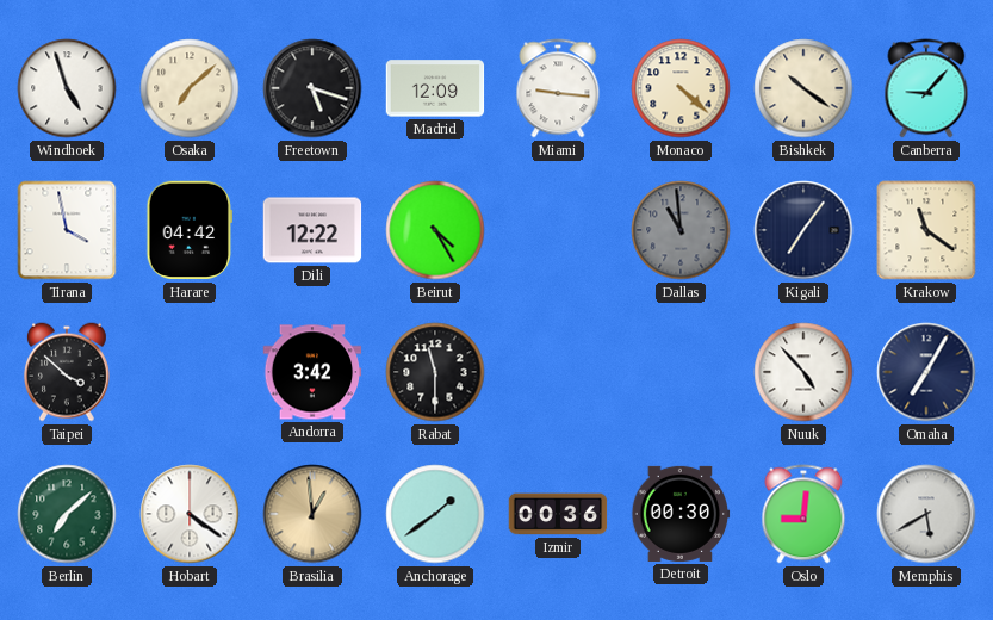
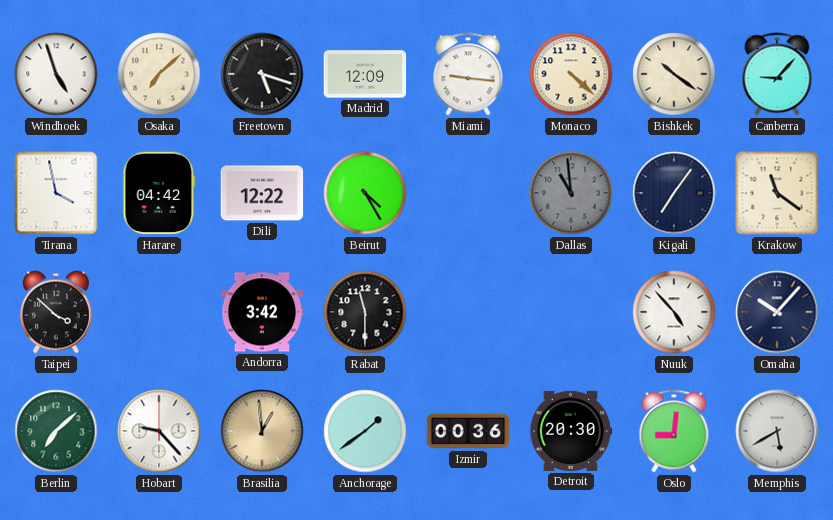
Omaha: 7:05 -> 10:07
Hobart: 4:21 -> 9:23
Detroit: 00:30 -> 20:30
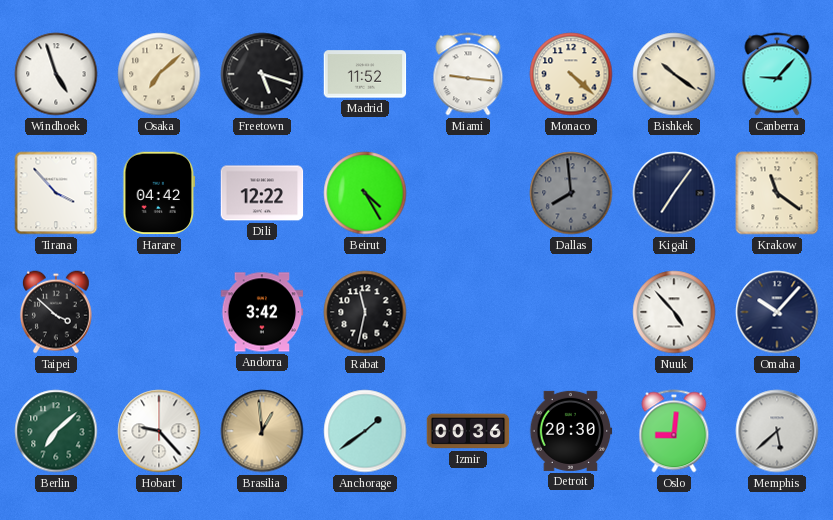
Madrid: 12:09 -> 11:52
Tirana: 3:58 -> 3:53
Dallas: 10:59 -> 7:59
Rabat: 11:30 -> 11:32
Memphis: 5:40 -> 5:38
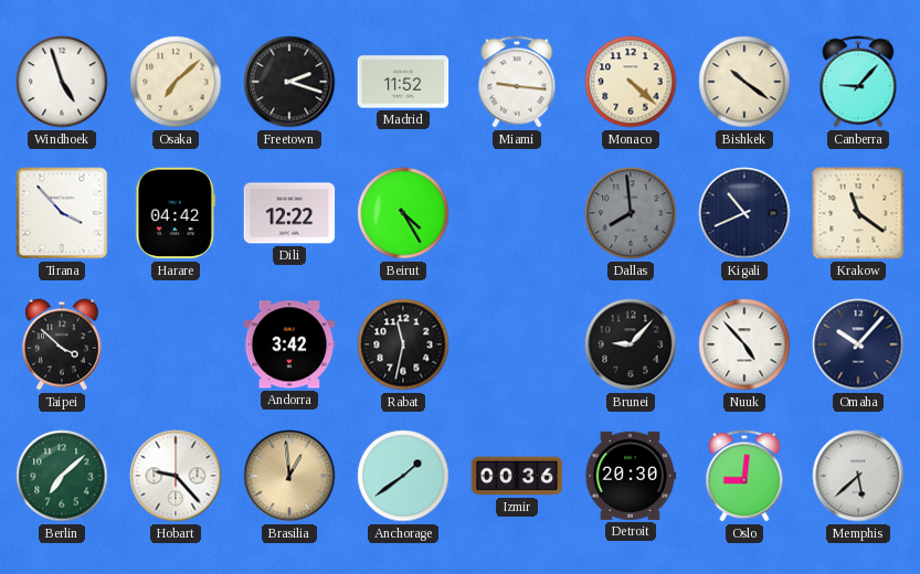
Freetown: 5:18 -> 2:18
Kigali: 7:06 -> 10:41
Brunei: none -> 9:07
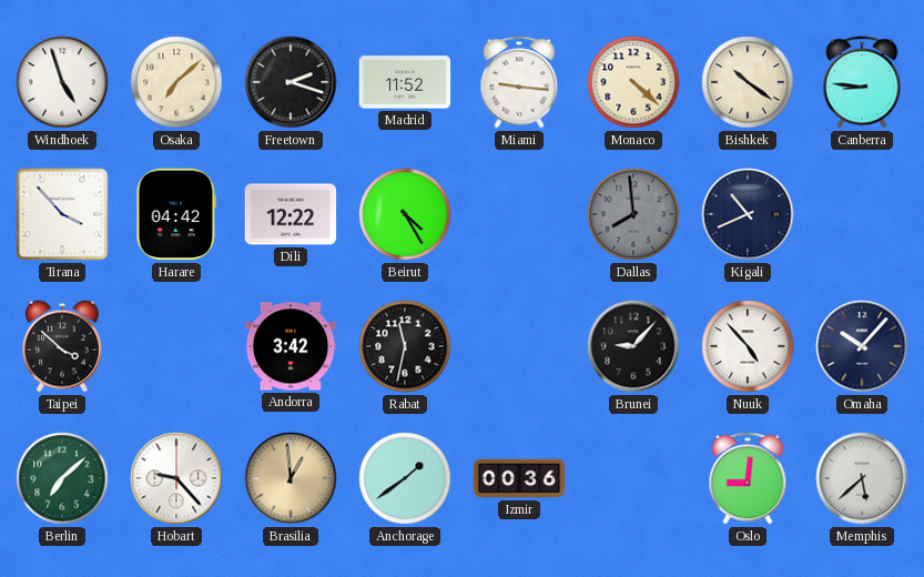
Canberra: 9:07 -> 8:46
Krakow: 11:21 -> none
Detroit: 20:30 -> none
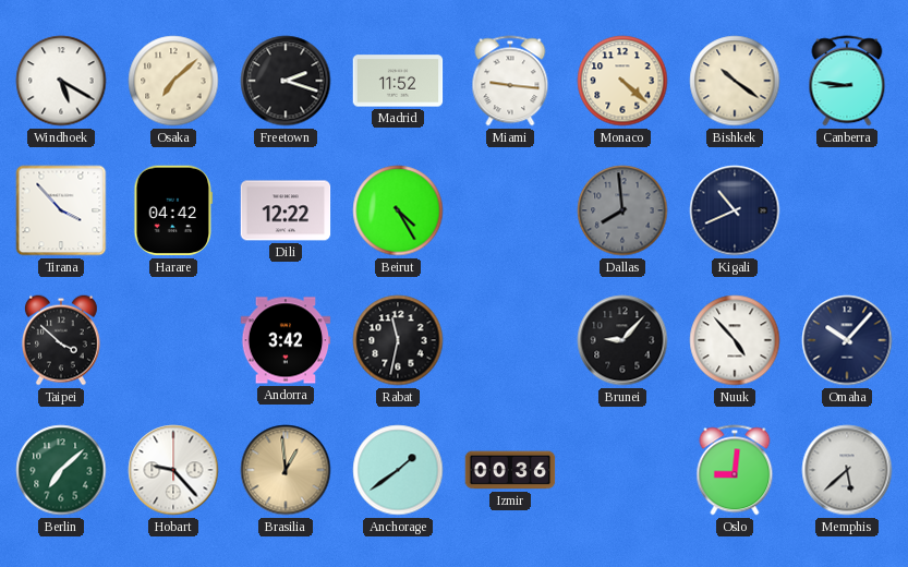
Windhoek: 4:57 -> 5:20
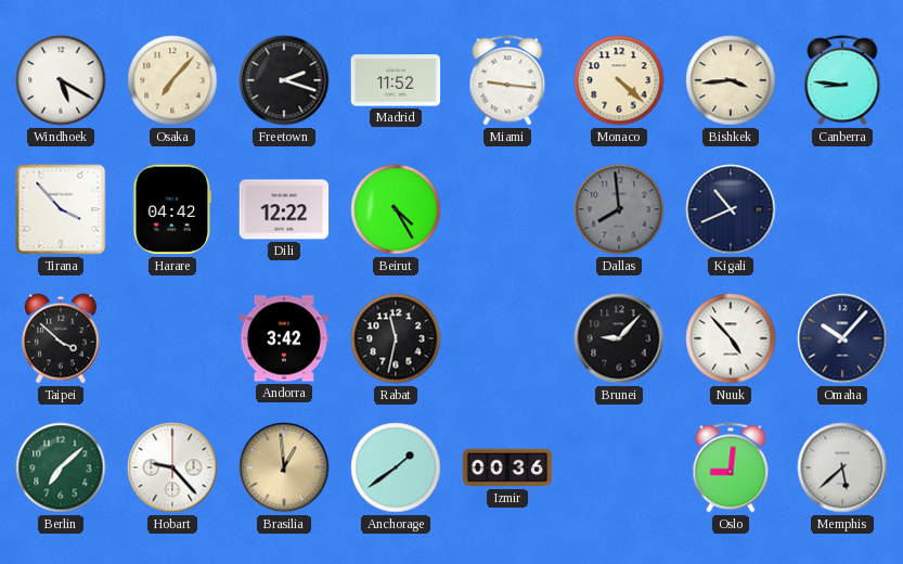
Osaka: 7:08 -> 7:07
Bishkek: 10:21 -> 3:44
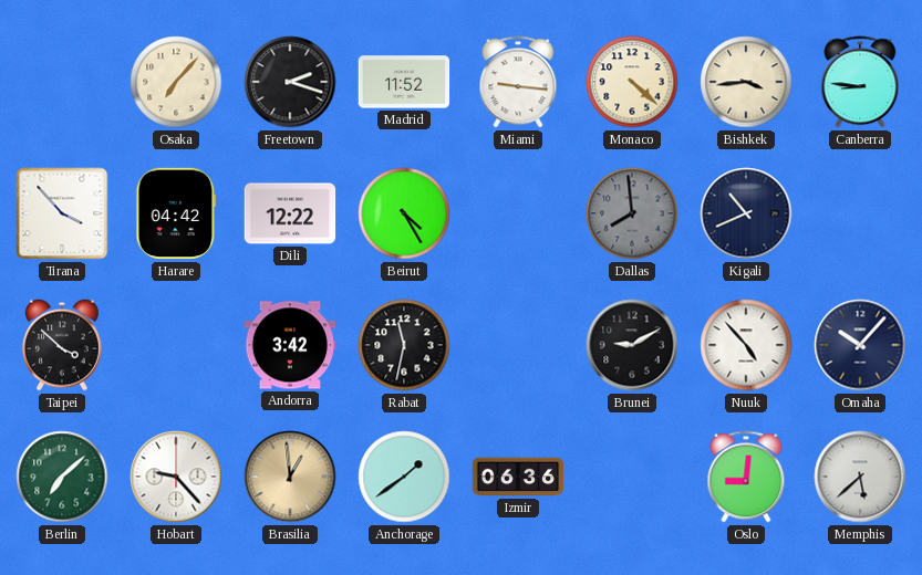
Windhoek: 5:20 -> none
Brunei: 9:07 -> 9:10
Izmir: 00:36 -> 06:36
